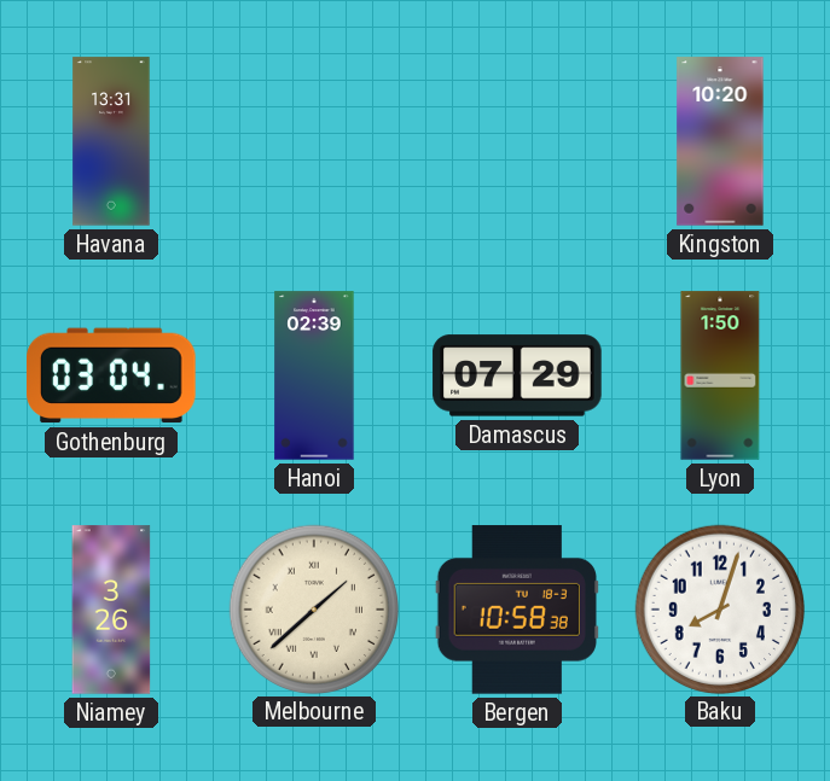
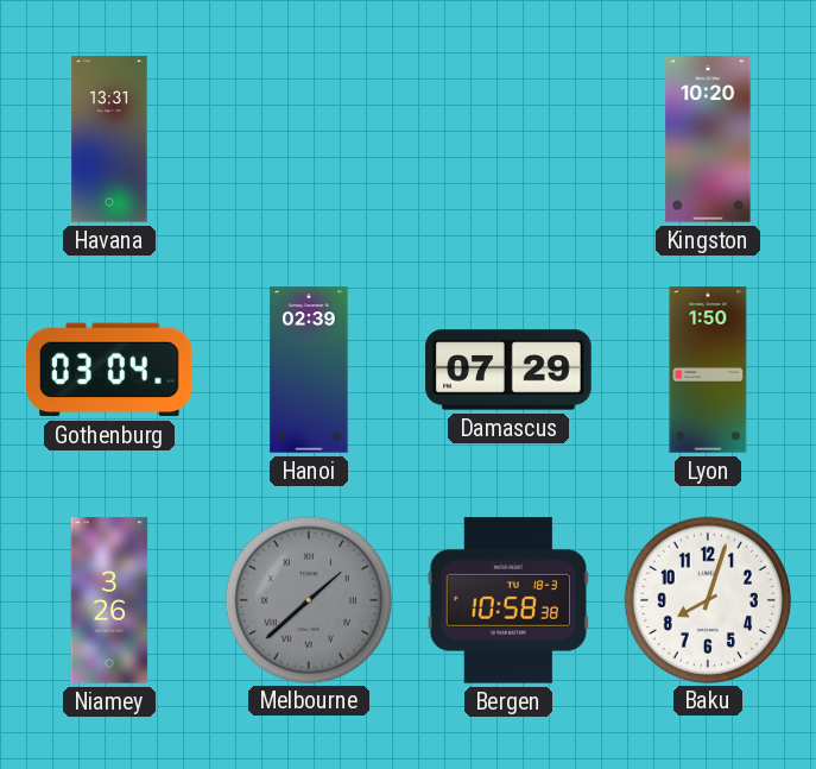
Melbourne dial: cream -> grey
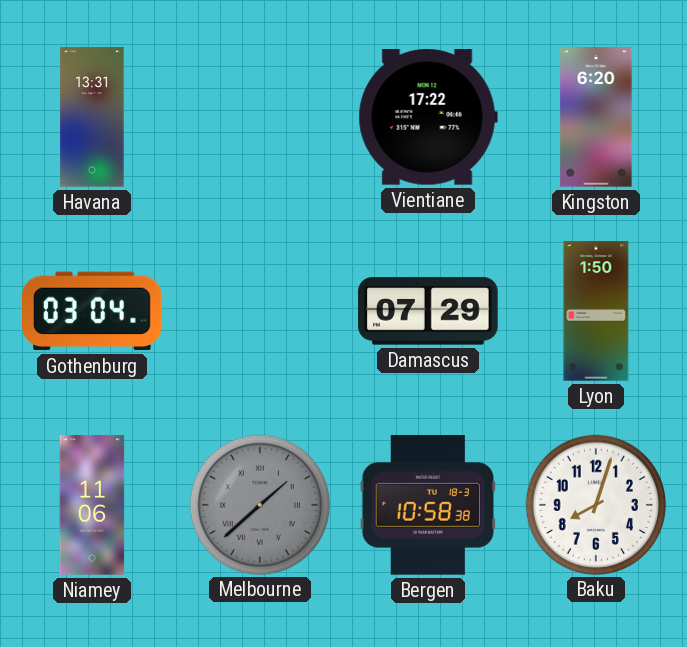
Vientiane: none -> 17:22
Kingston: 10:20 -> 6:20
Hanoi: 02:39 -> none
Niamey: 3:26 -> 11:06
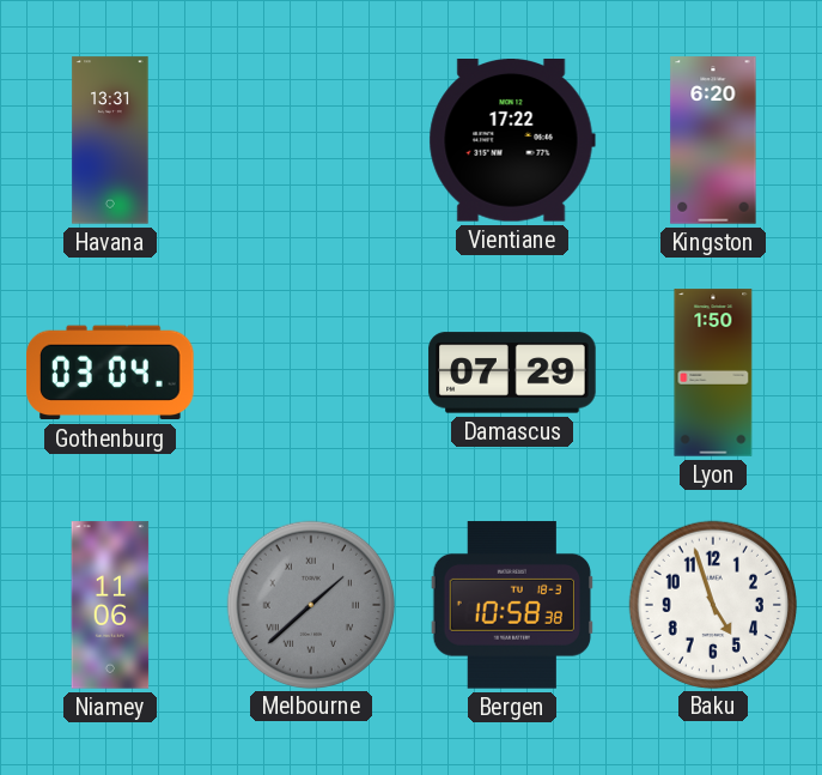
Baku: 8:03 -> 4:57
